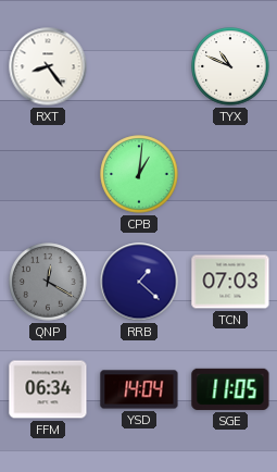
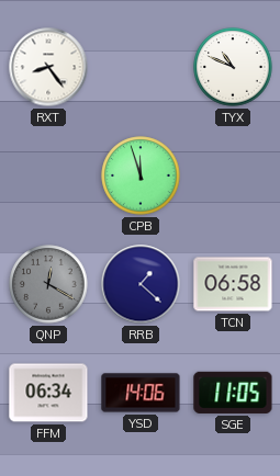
CPB: 1:01 -> 11:57
TCN: 07:03 -> 06:58
YSD: 14:04 -> 14:06
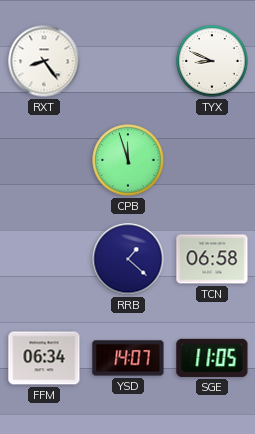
TYX: 10:49 -> 8:49
QNP: 12:20 -> none
YSD: 14:06 -> 14:07
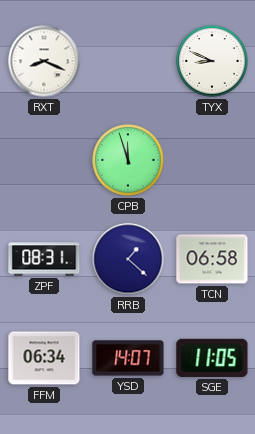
RXT: 8:24 -> 8:19
ZPF: none -> 08:31
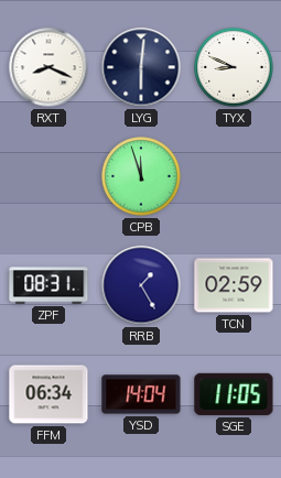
LYG: none -> 6:01
RRB: 1:22 -> 1:25
TCN: 06:58 -> 02:59
YSD: 14:07 -> 14:04
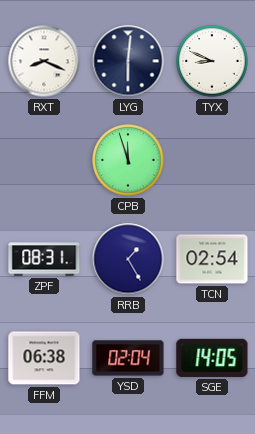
TCN: 02:59 -> 02:54
FFM: 06:34 -> 06:38
YSD: 14:04 -> 02:04
SGE: 11:05 -> 14:05
